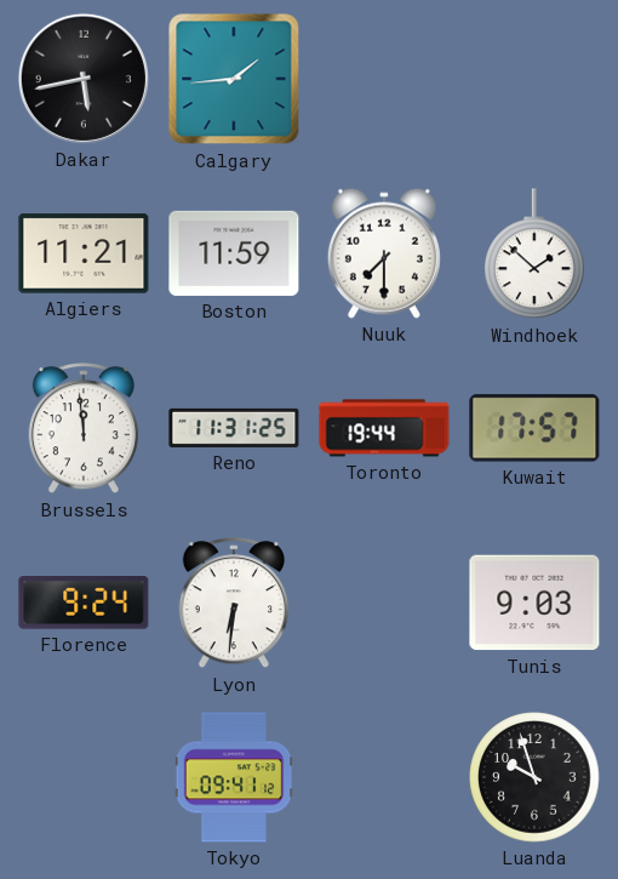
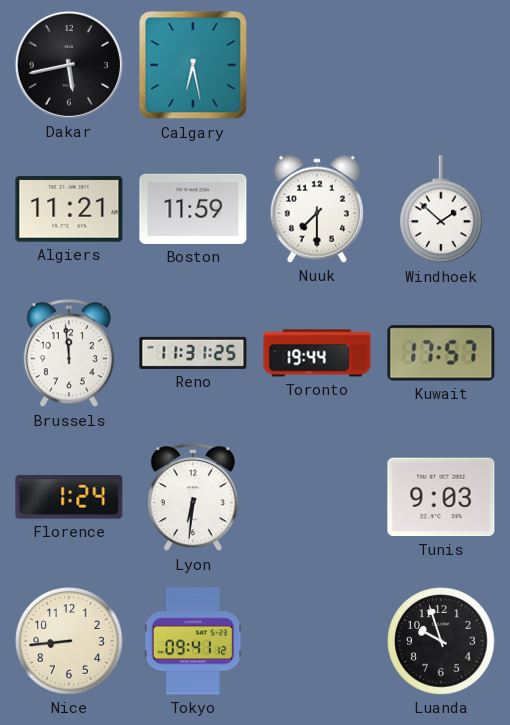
Calgary: 1:44 -> 6:28
Florence: 9:24 -> 1:24
Nice: none -> 8:44
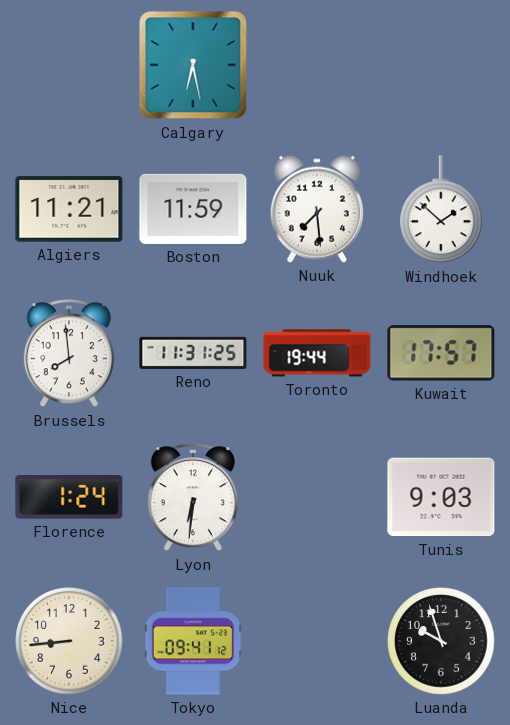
Dakar: 5:43 -> none
Nuuk: 7:30 -> 7:29
Brussels: 11:59 -> 7:59
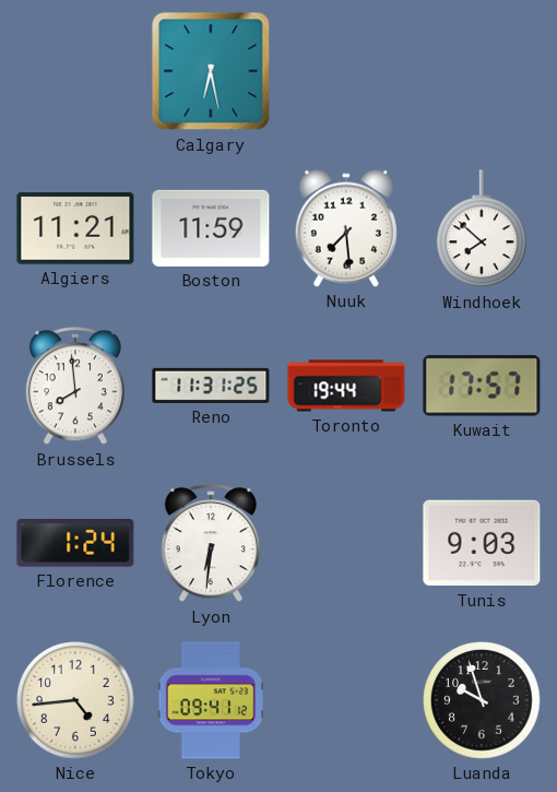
Windhoek: 1:52 -> 7:52
Nice: 8:44 -> 4:44
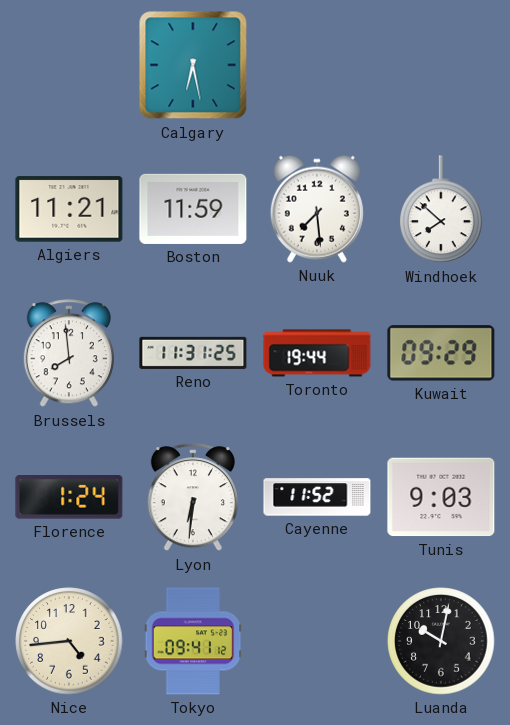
Kuwait: 17:57 -> 09:29
Cayenne: none -> 11:52
Luanda: 9:57 -> 10:02
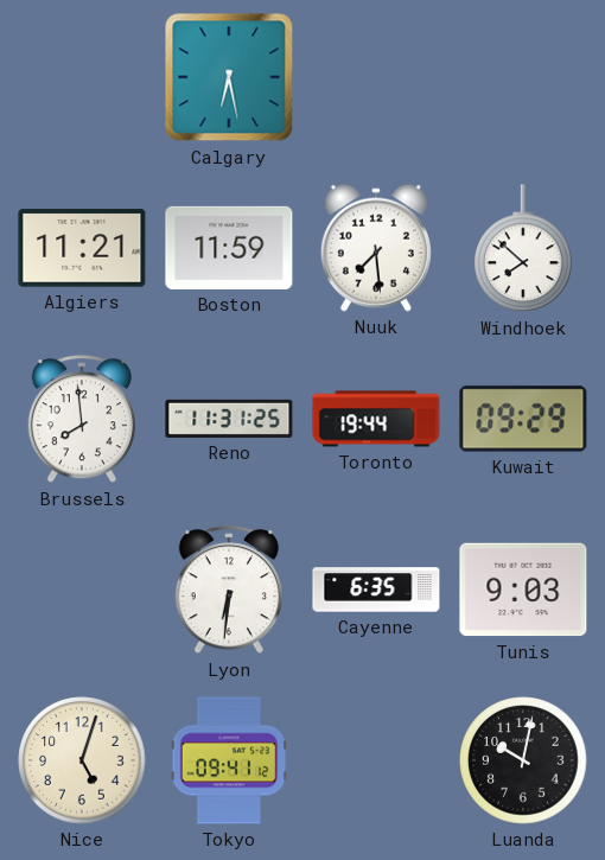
Florence: 1:24 -> none
Cayenne: 11:52 -> 6:35
Nice: 4:44 -> 5:03
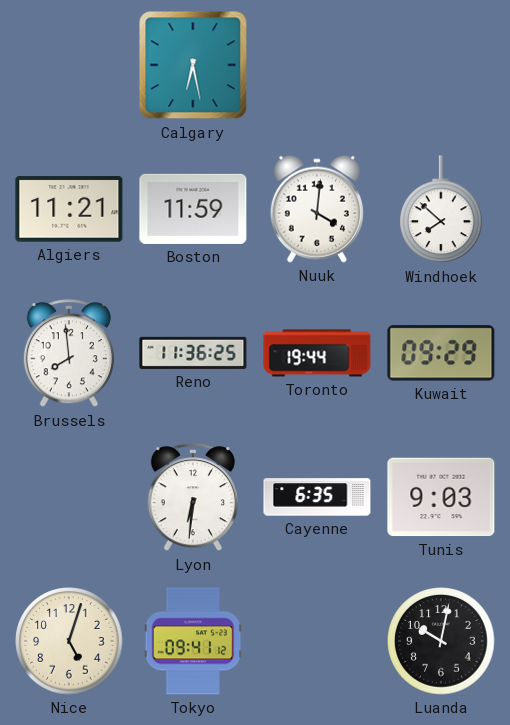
Nuuk: 7:29 -> 4:01
Reno: 11:31 -> 11:36
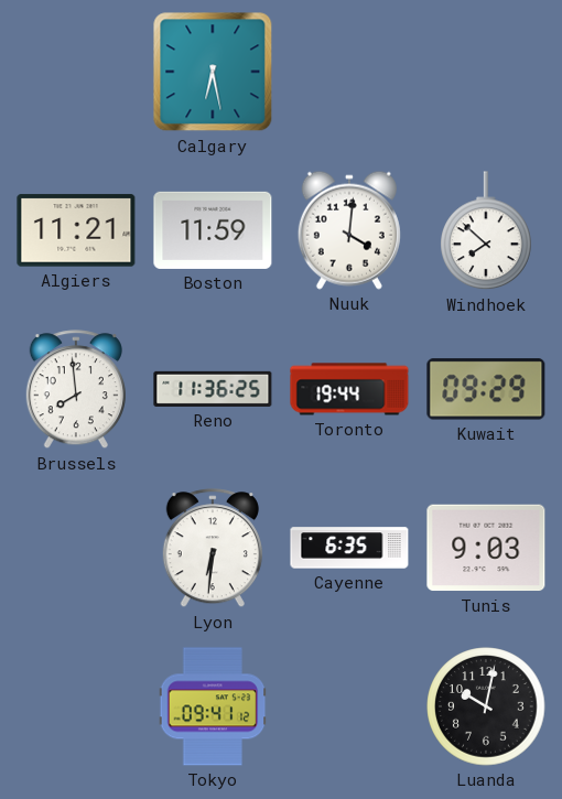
Nice: 5:03 -> none
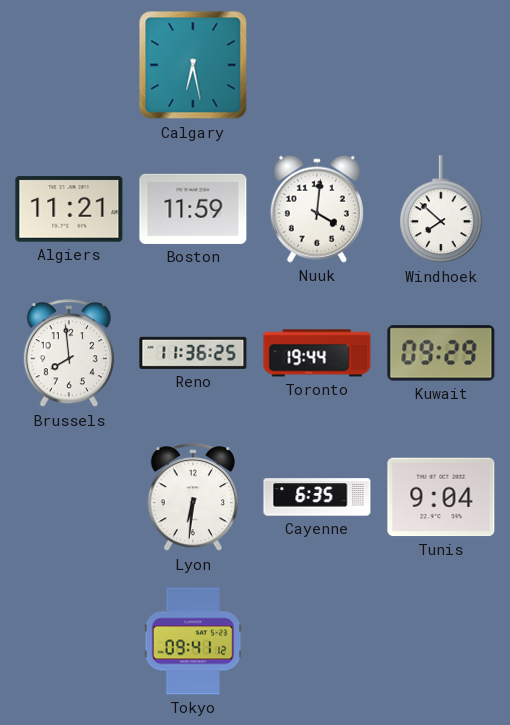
Tunis: 9:03 -> 9:04
Luanda: 10:02 -> none
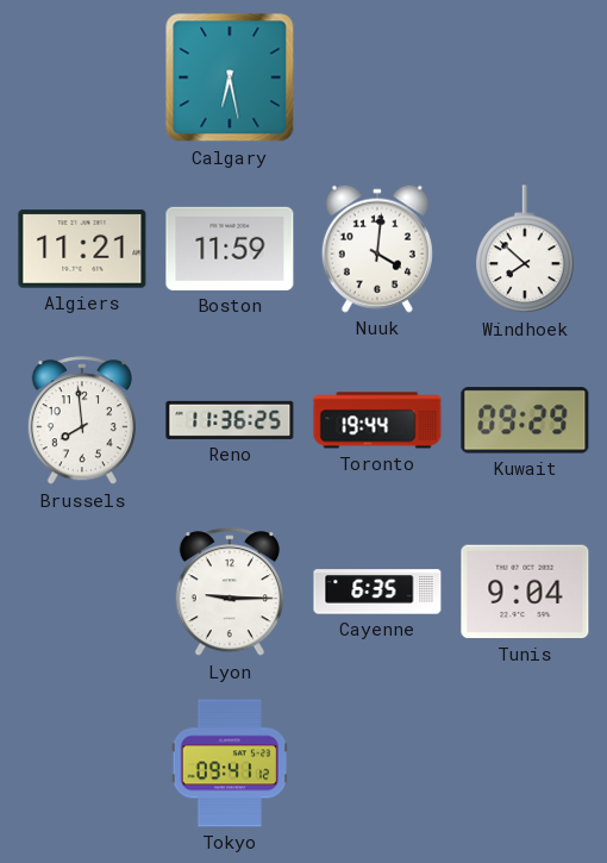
Lyon: 6:31 -> 9:15
